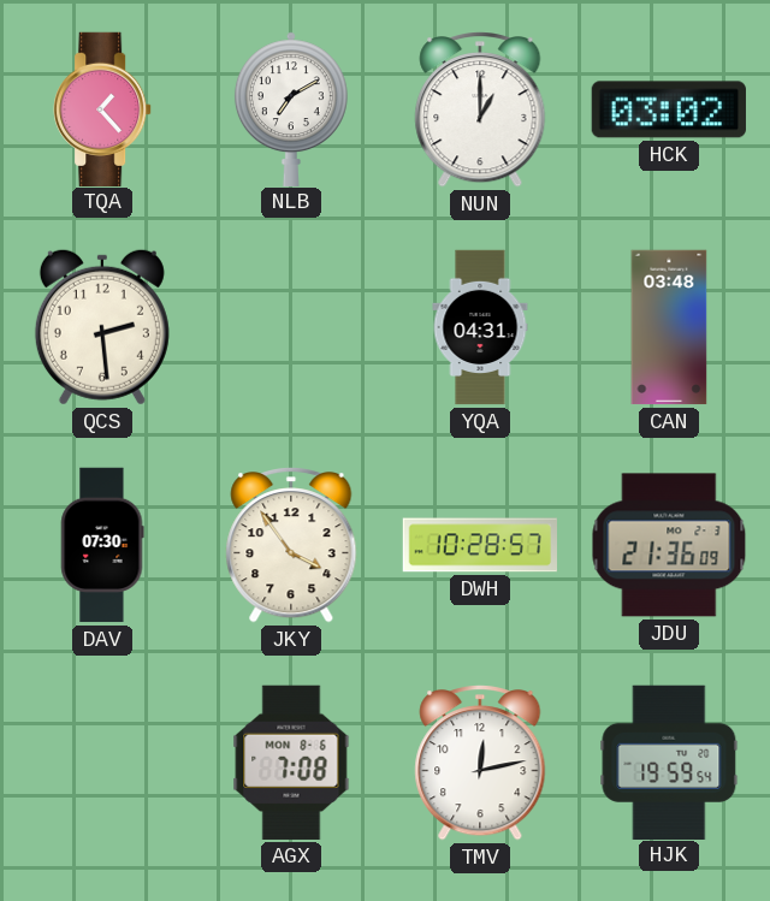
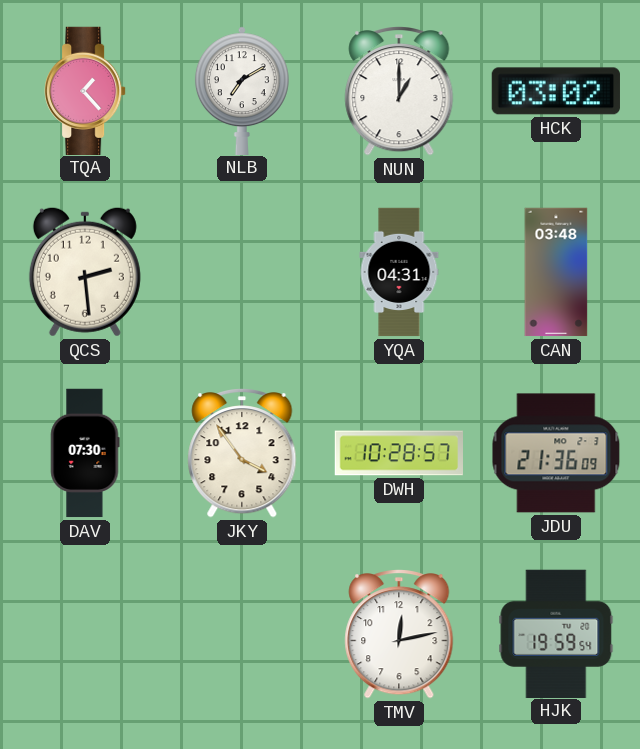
AGX: 7:08 -> none
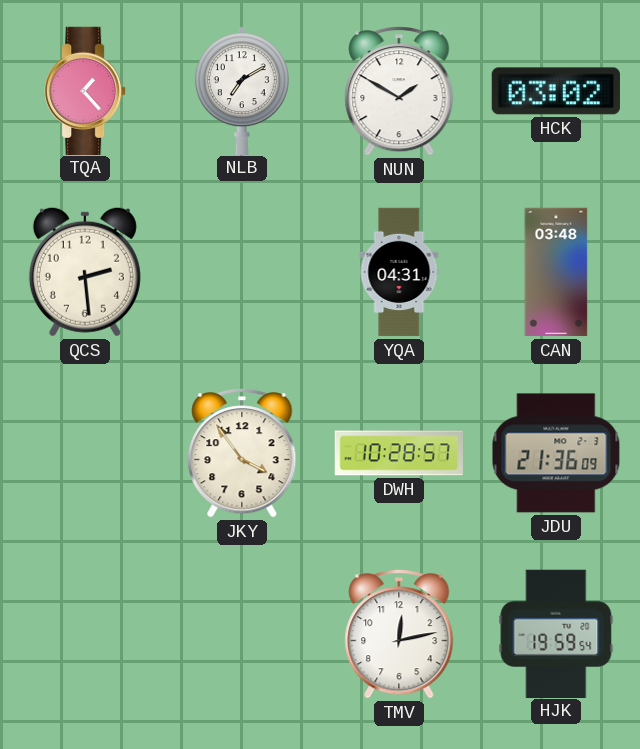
NUN: 1:00 -> 1:50
DAV: 07:30 -> none
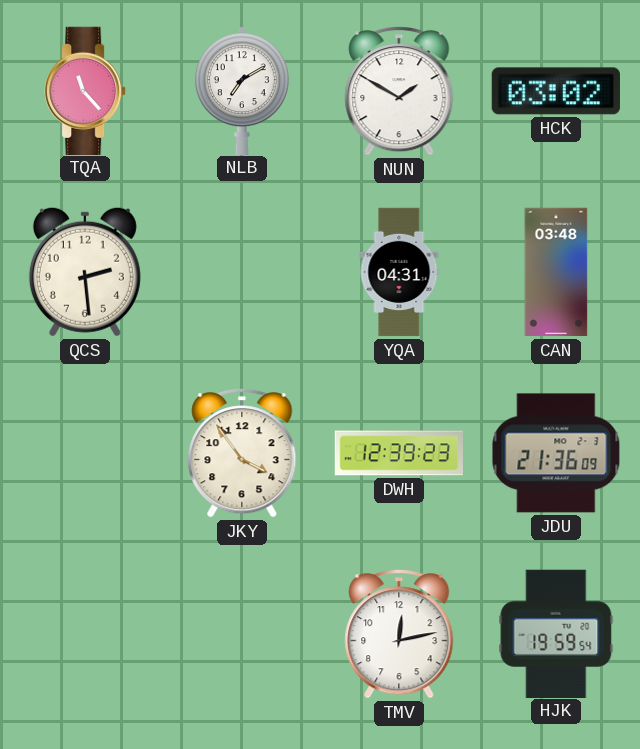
TQA: 1:23 -> 11:23
DWH: 10:28 -> 12:39
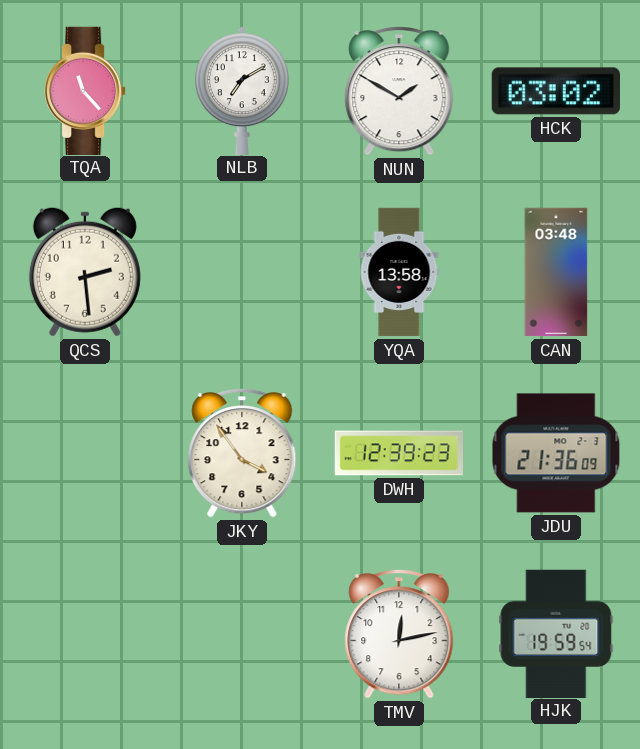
YQA: 04:31 -> 13:58
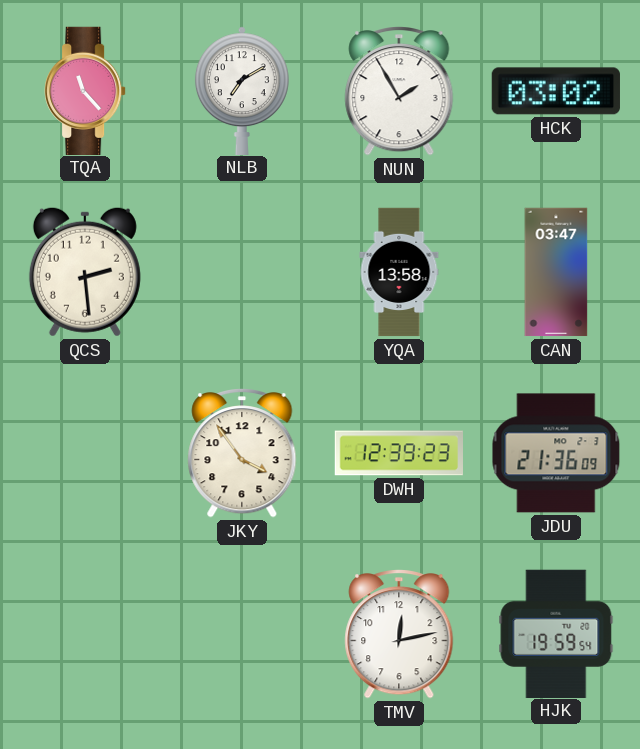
NUN: 1:50 -> 1:55
CAN: 03:48 -> 03:47
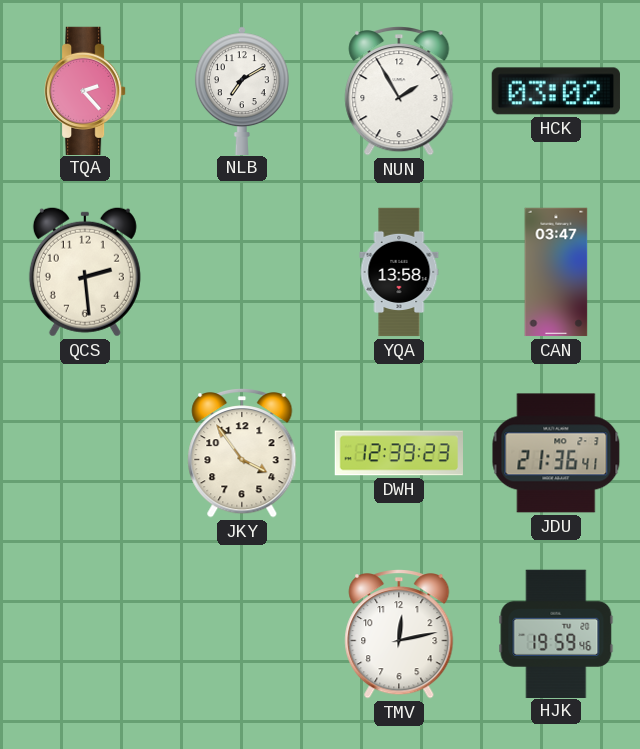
TQA: 11:23 -> 2:23
JDU: 21:36:09 -> 21:36:41
HJK: 19:59:54 -> 19:59:46
